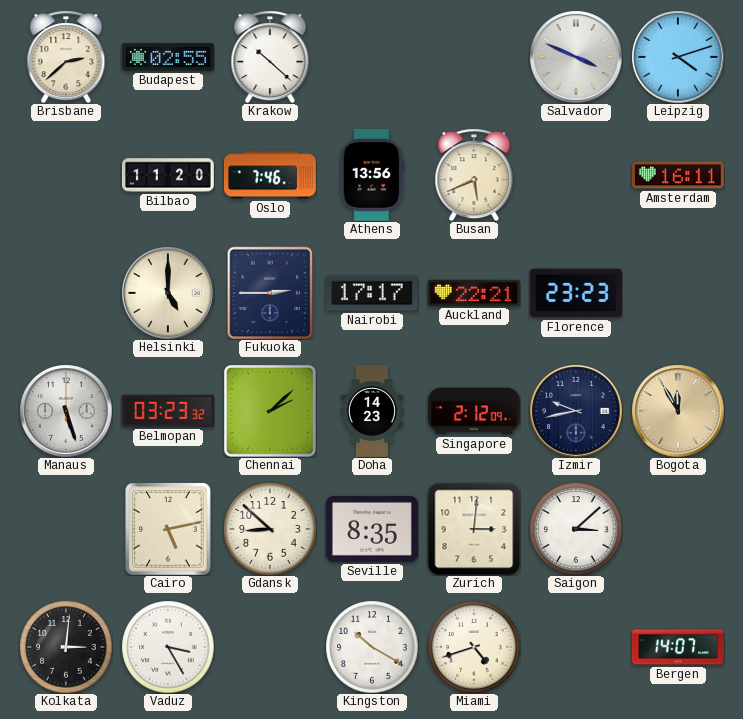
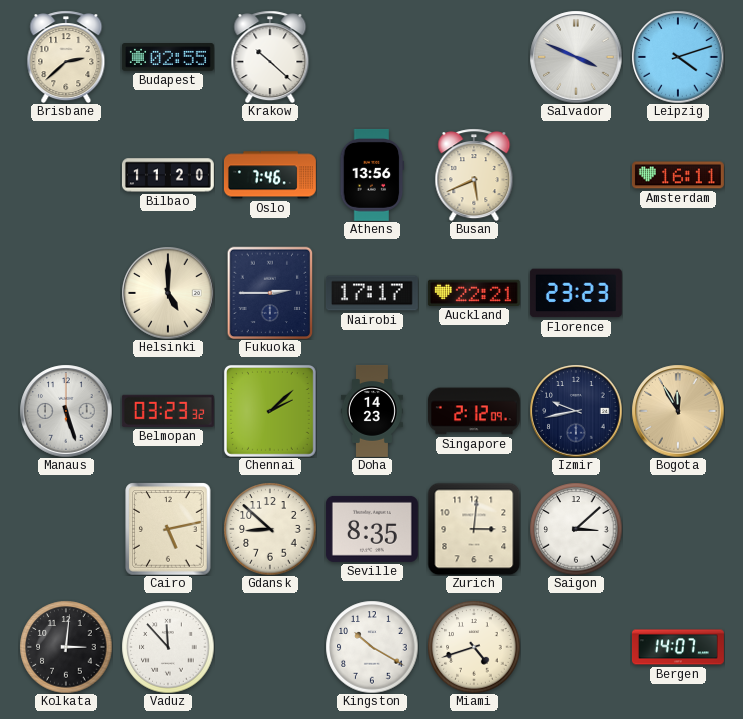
Vaduz: 3:25 -> 11:53
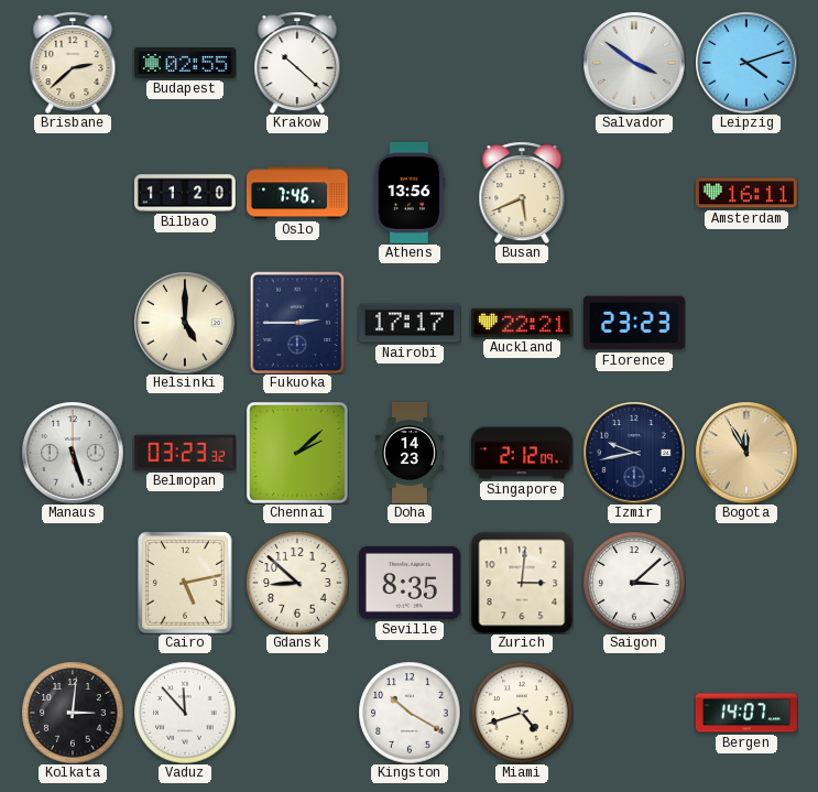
Salvador: 3:49 -> 3:51
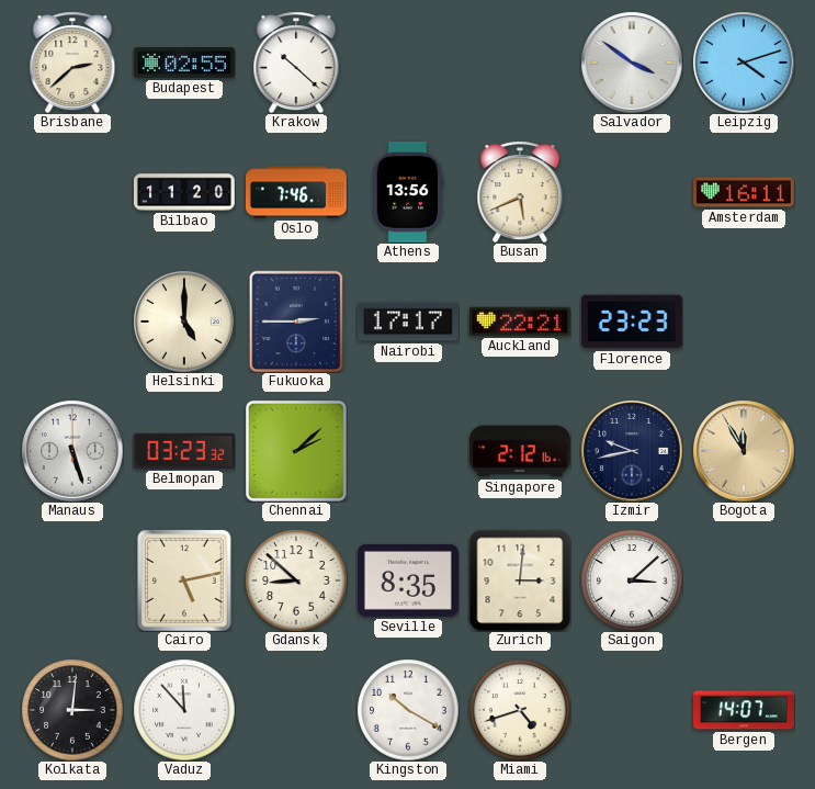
Doha: 14:23 -> none
Singapore: 2:12:09 -> 2:12:16
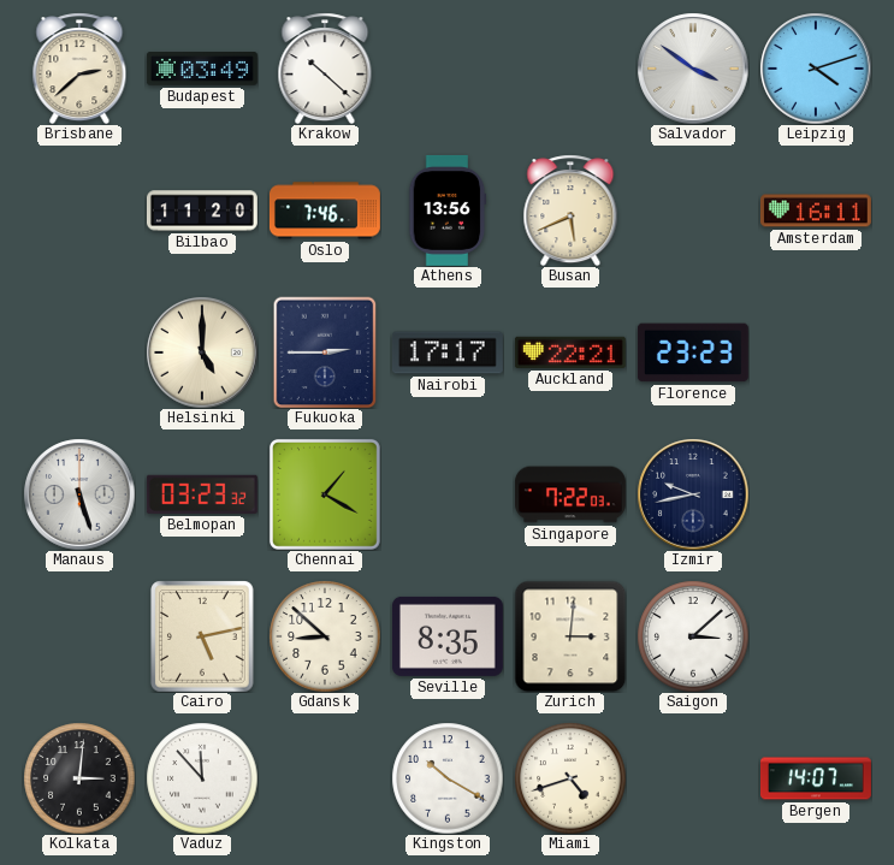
Budapest: 02:55 -> 03:49
Chennai: 2:08 -> 1:20
Singapore: 2:12 -> 7:22
Bogota: 11:55 -> none
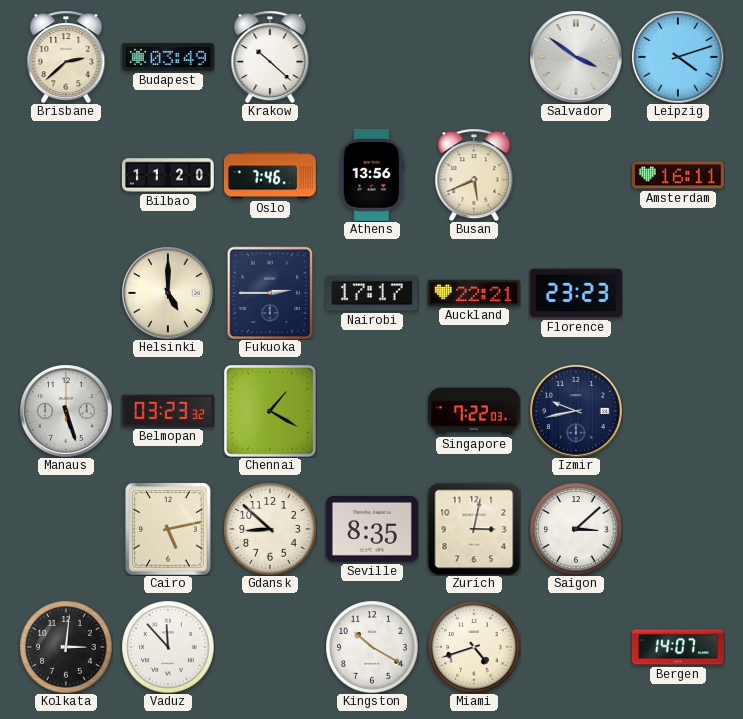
Zurich: 3:01 -> 3:02
